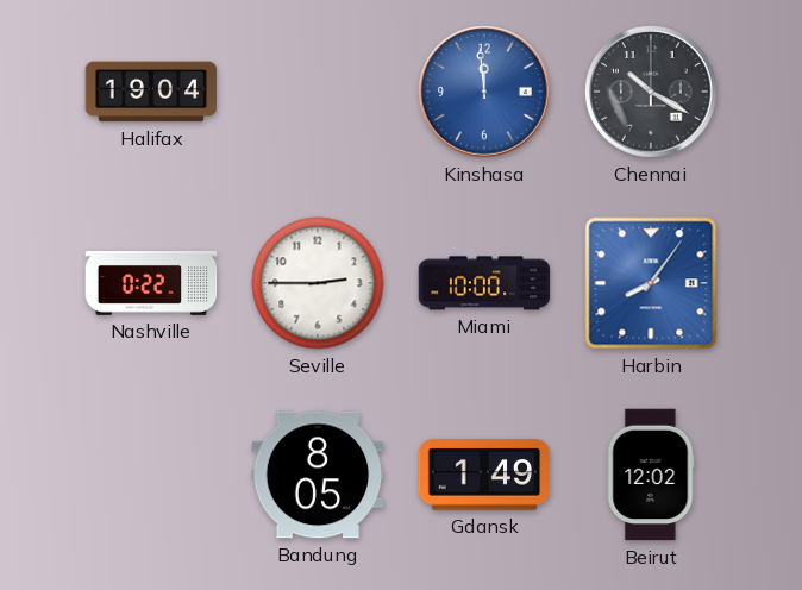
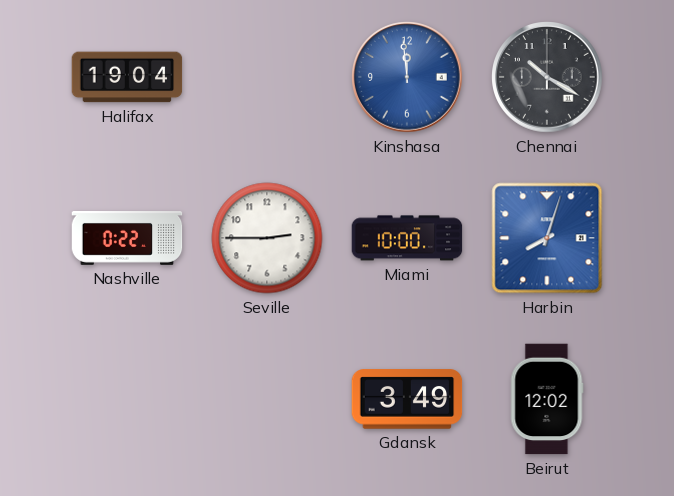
Harbin: 8:06 -> 8:03
Bandung: 8:05 -> none
Gdansk: 1:49 -> 3:49
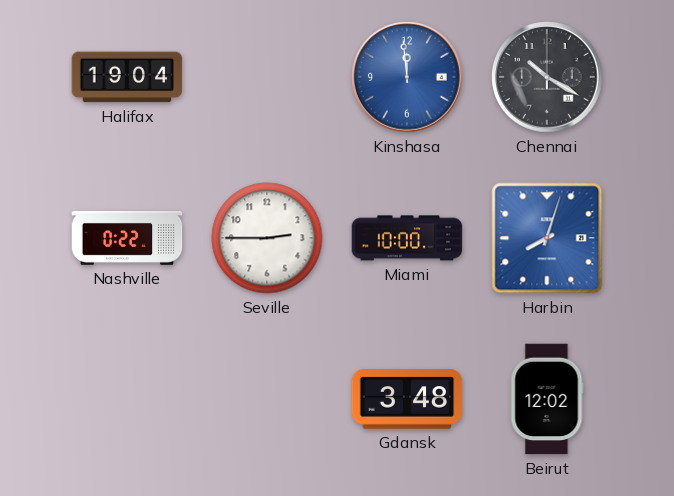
Gdansk: 3:49 -> 3:48
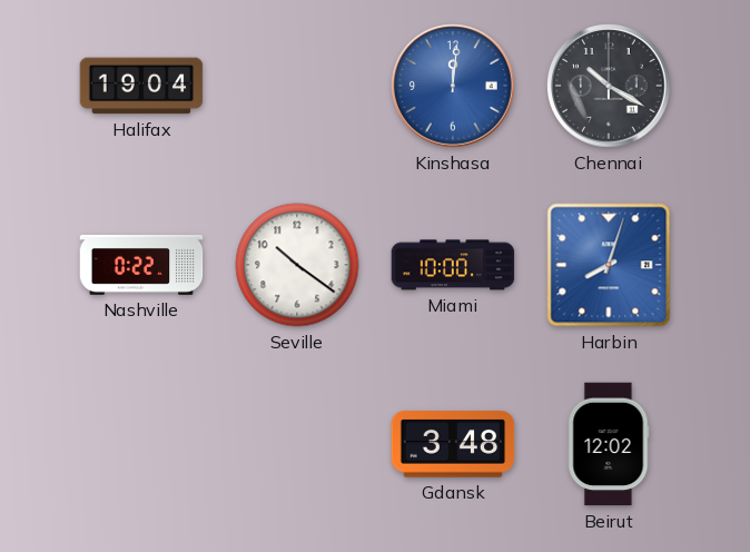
Kinshasa: 11:59 -> 12:01
Seville: 2:45 -> 10:21
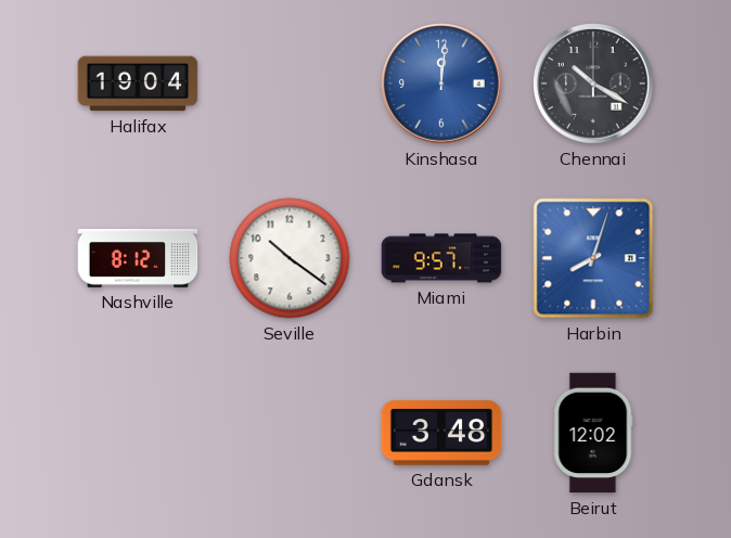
Nashville: 0:22 -> 8:12
Miami: 10:00 -> 9:57
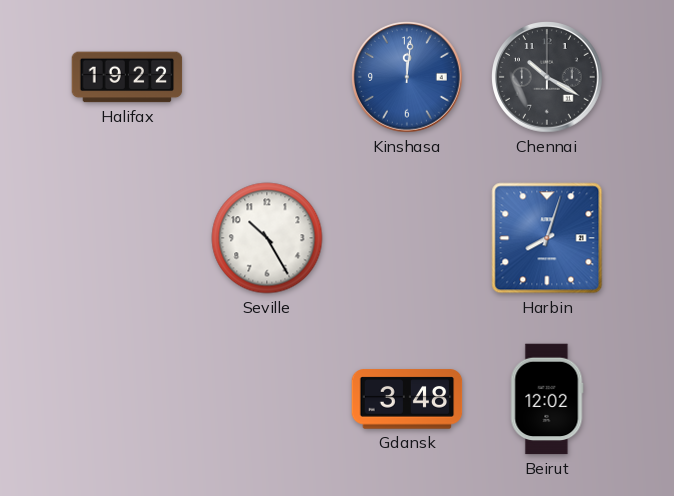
Halifax: 19:04 -> 19:22
Nashville: 8:12 -> none
Seville: 10:21 -> 10:25
Miami: 9:57 -> none
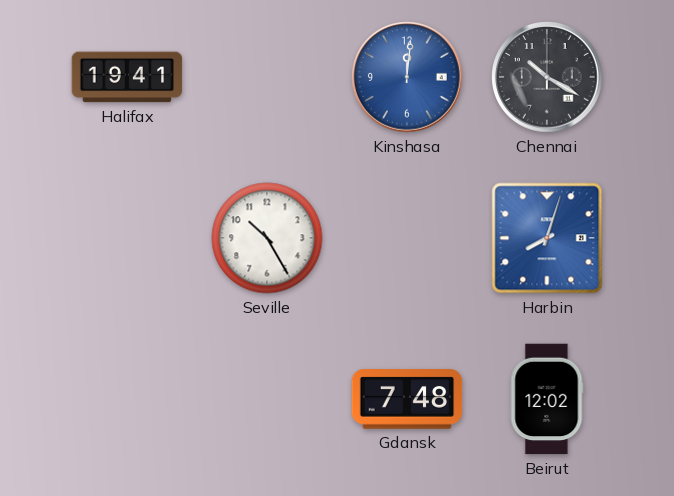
Halifax: 19:22 -> 19:41
Gdansk: 3:48 -> 7:48
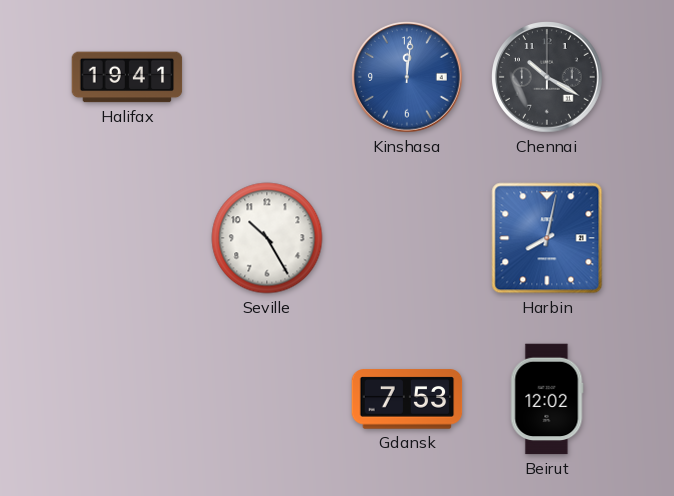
Harbin: 8:03 -> 8:02
Gdansk: 7:48 -> 7:53
